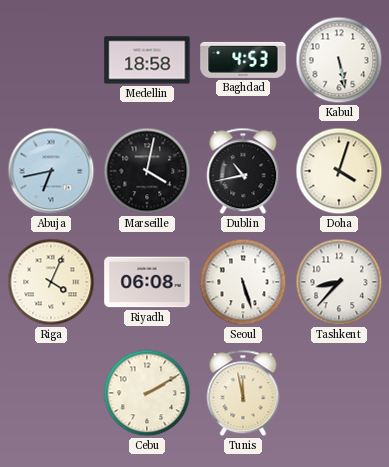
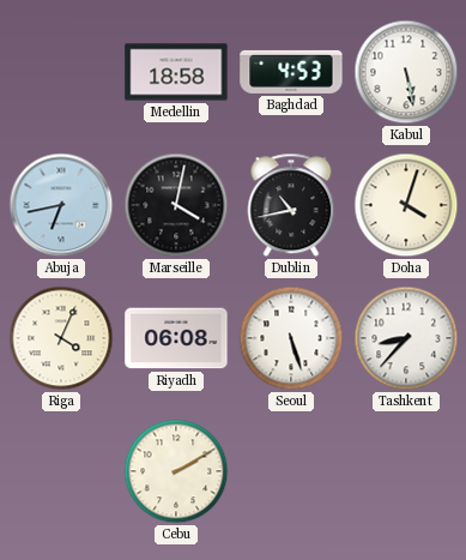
Tunis: 11:58 -> none
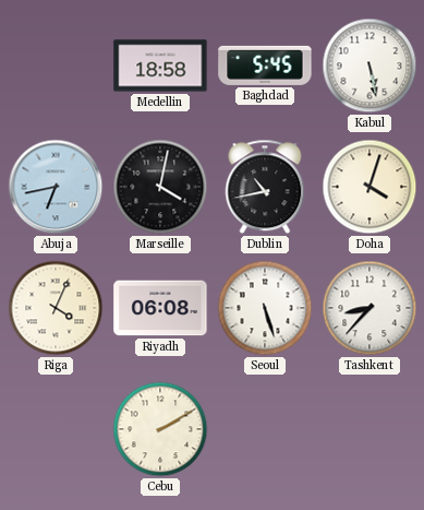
Baghdad: 4:53 -> 5:45
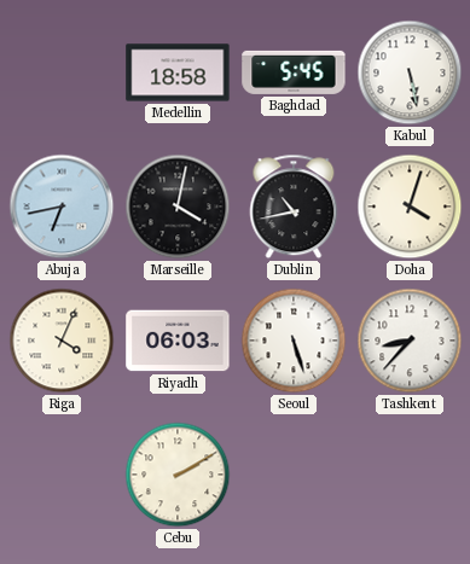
Riyadh: 06:08 -> 06:03
